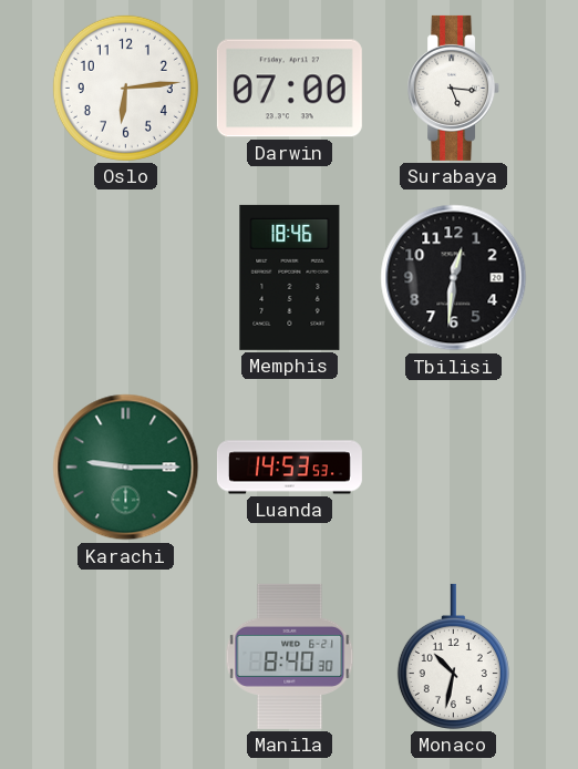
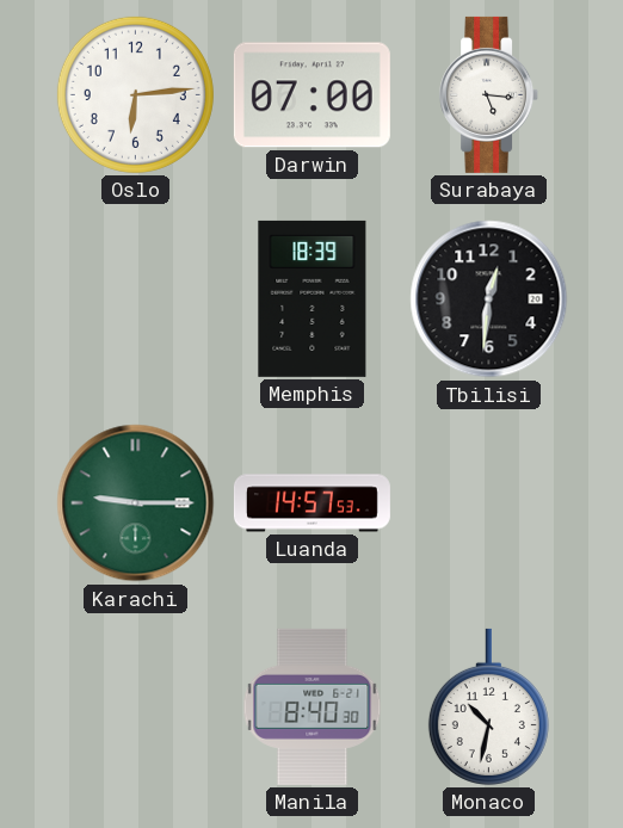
Memphis: 18:46 -> 18:39
Luanda: 14:53 -> 14:57
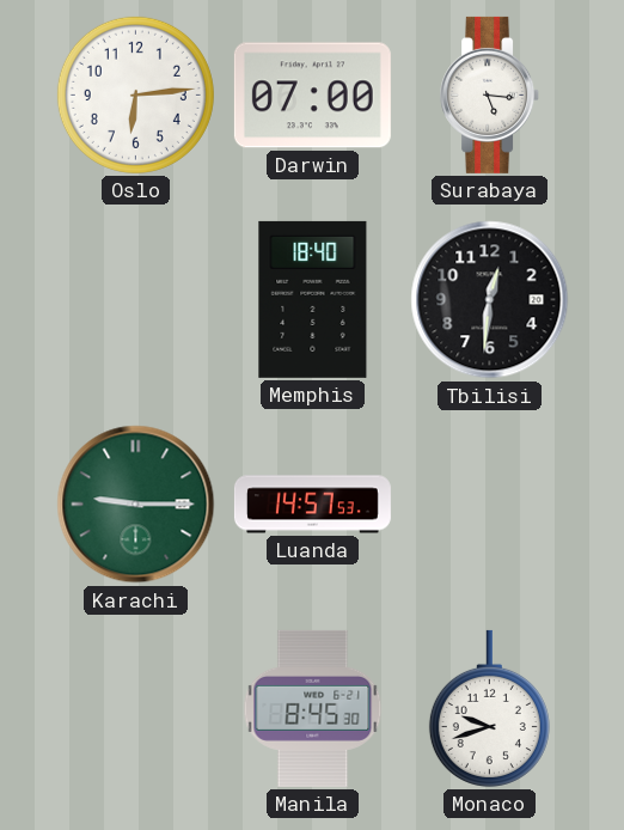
Memphis: 18:39 -> 18:40
Manila: 8:40 -> 8:45
Monaco: 10:32 -> 9:42
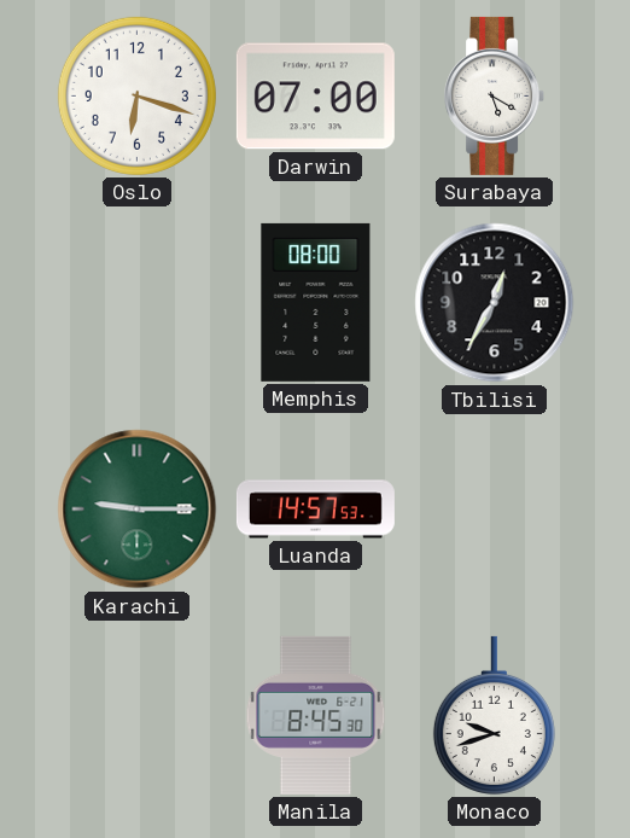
Oslo: 6:14 -> 6:18
Surabaya: 5:16 -> 5:20
Memphis: 18:40 -> 08:00
Tbilisi: 12:31 -> 12:35
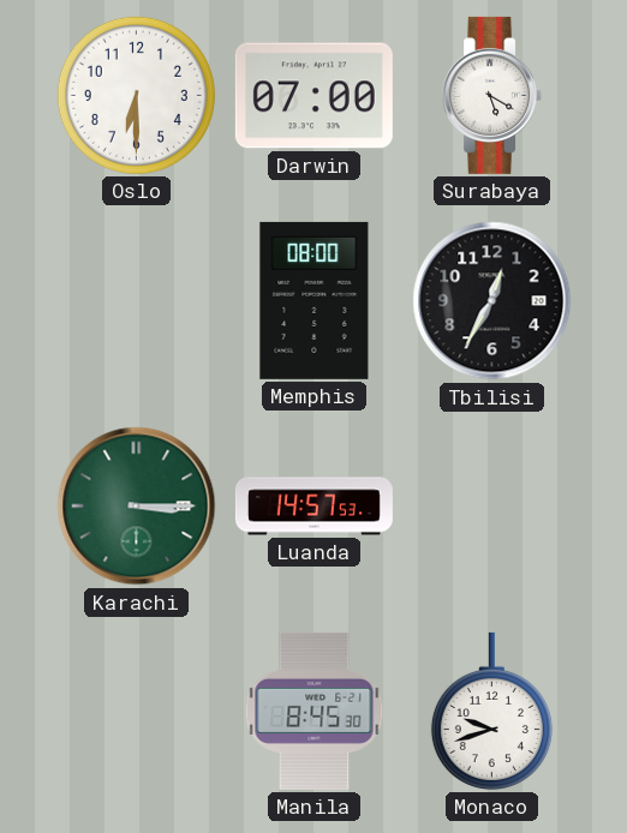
Oslo: 6:18 -> 6:30
Karachi: 9:15 -> 3:15
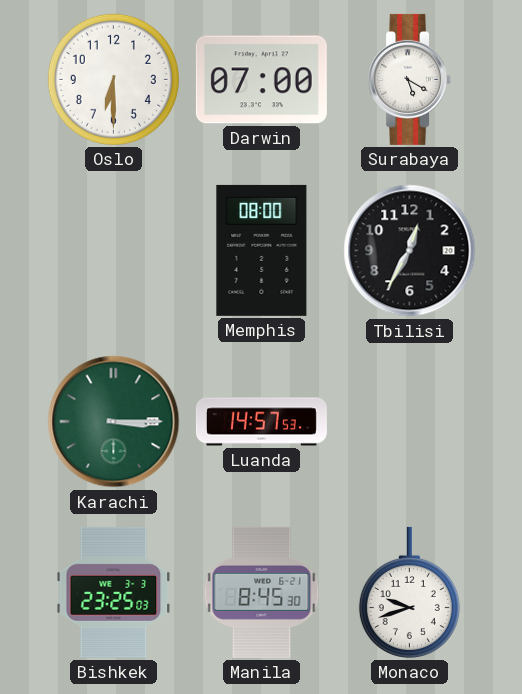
Bishkek: none -> 23:25
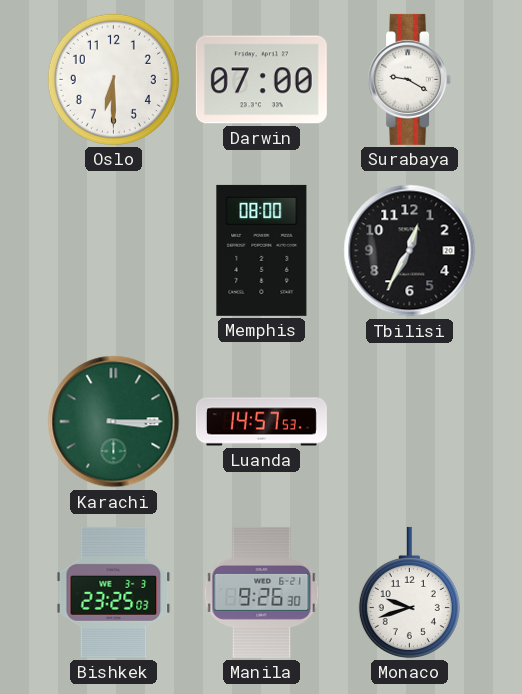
Surabaya: 5:20 -> 9:20
Manila: 8:45 -> 9:26
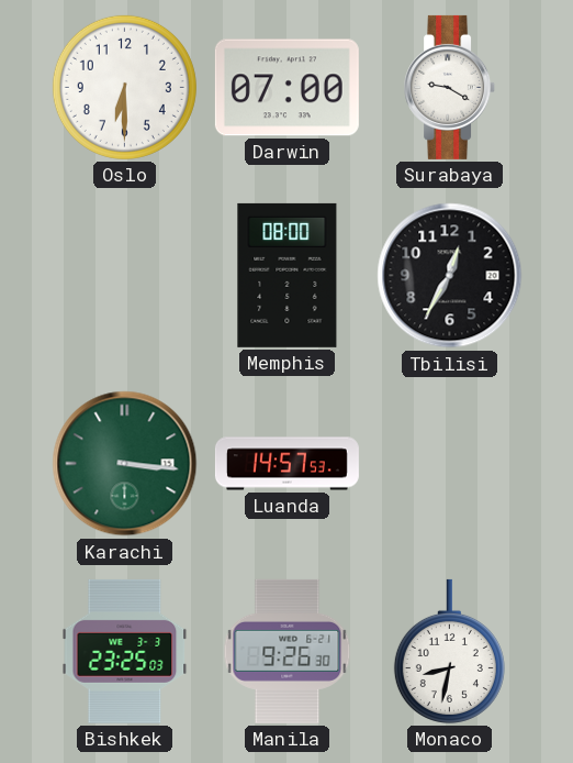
Karachi: 3:15 -> 3:16
Monaco: 9:42 -> 8:32
